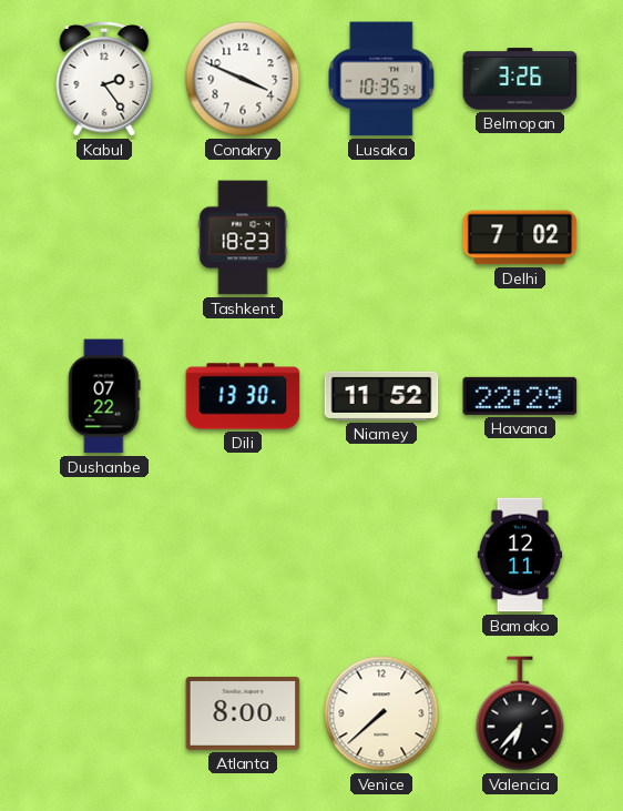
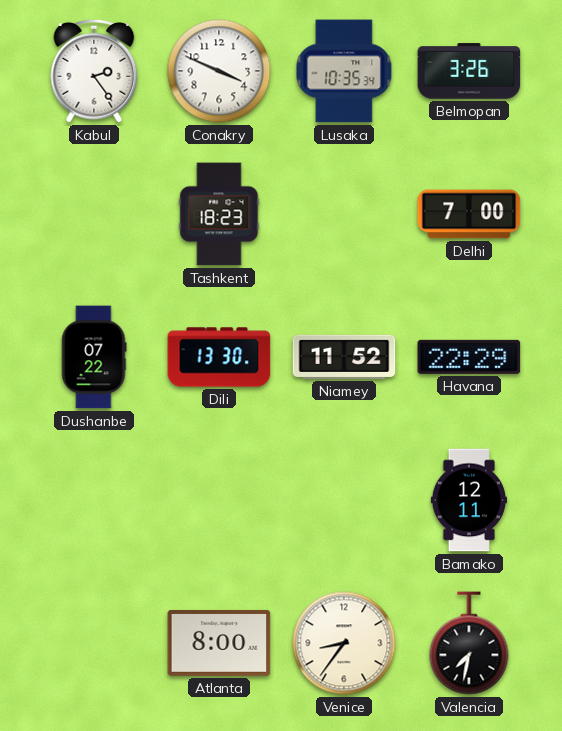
Delhi: 7:02 -> 7:00
Venice: 7:38 -> 8:36
Valencia: 6:37 -> 7:32
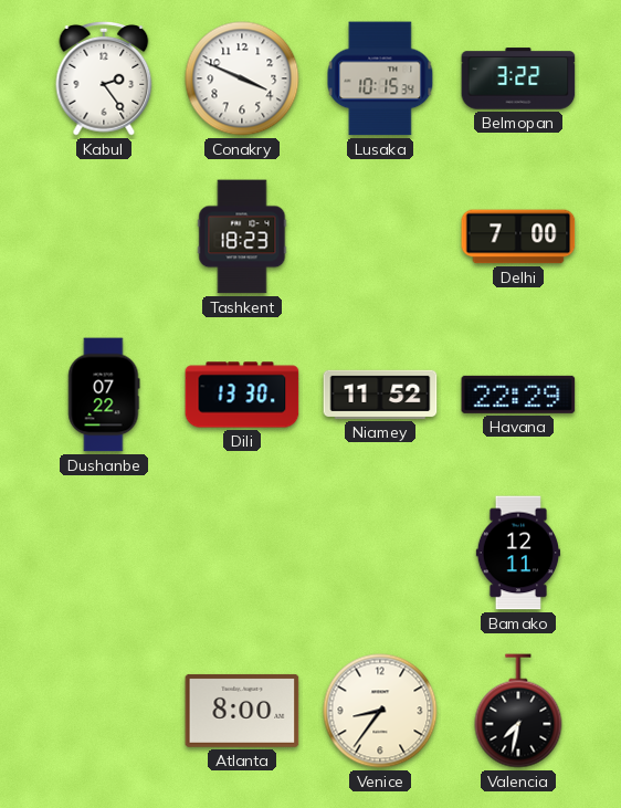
Lusaka: 10:35 -> 10:15
Belmopan: 3:26 -> 3:22
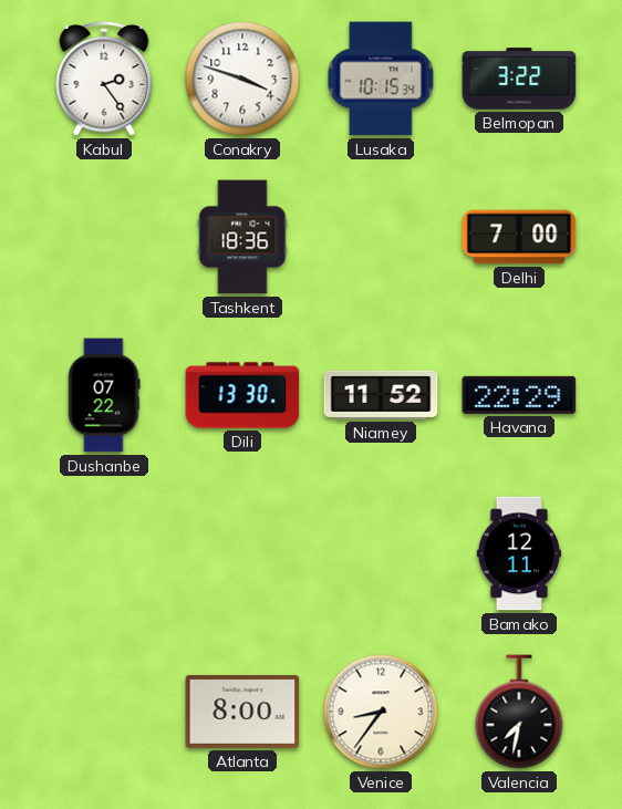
Conakry: 3:49 -> 3:48
Tashkent: 18:23 -> 18:36
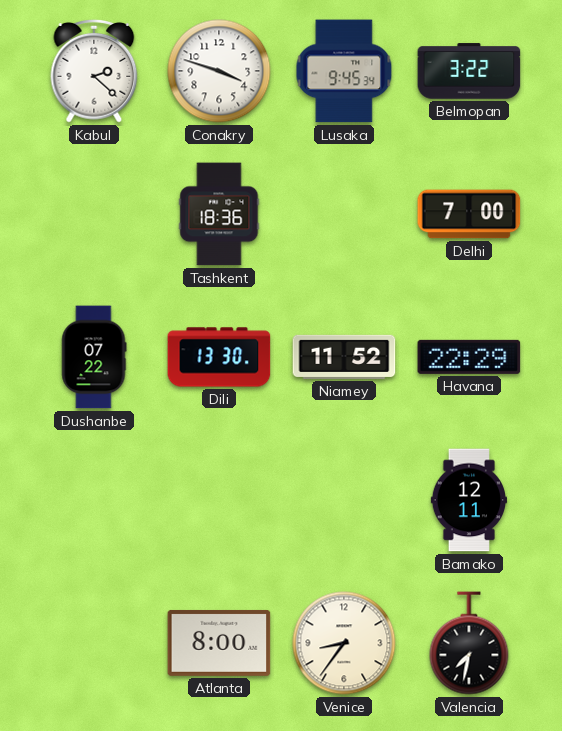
Kabul: 2:24 -> 2:22
Lusaka: 10:15 -> 9:45
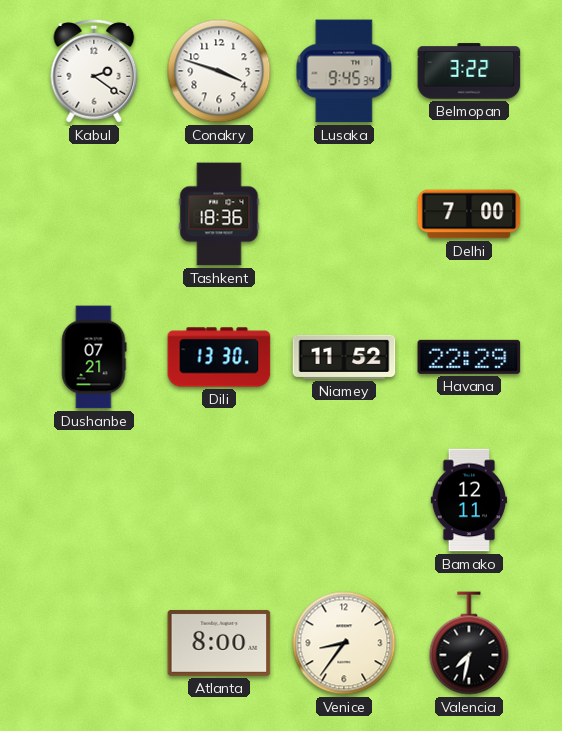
Kabul: 2:22 -> 2:21
Dushanbe: 07:22 -> 07:21
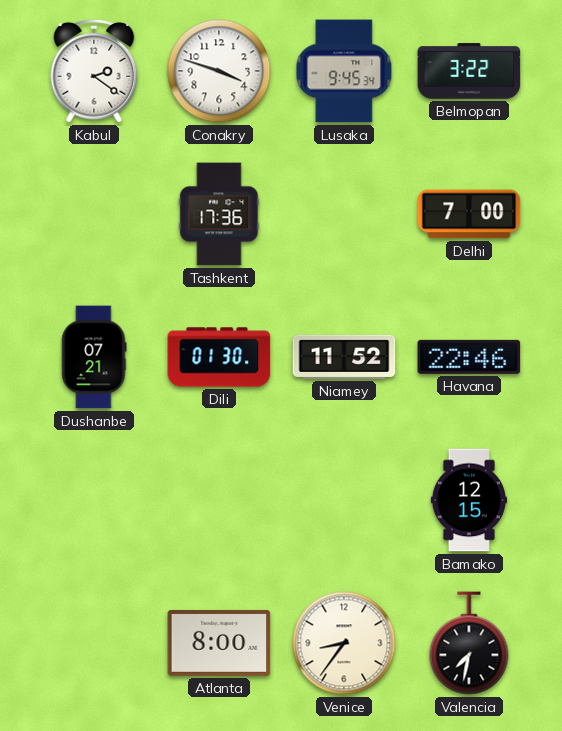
Tashkent: 18:36 -> 17:36
Dili: 13:30 -> 01:30
Havana: 22:29 -> 22:46
Bamako: 12:11 -> 12:15
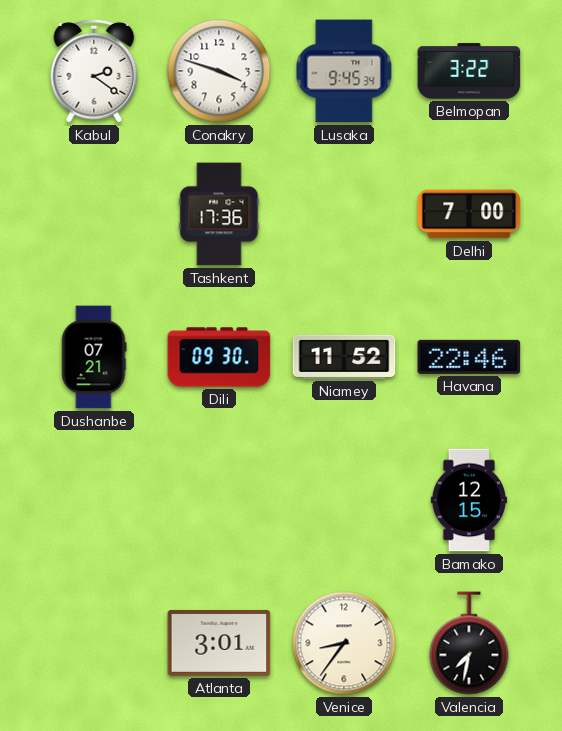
Dili: 01:30 -> 09:30
Atlanta: 8:00 -> 3:01
